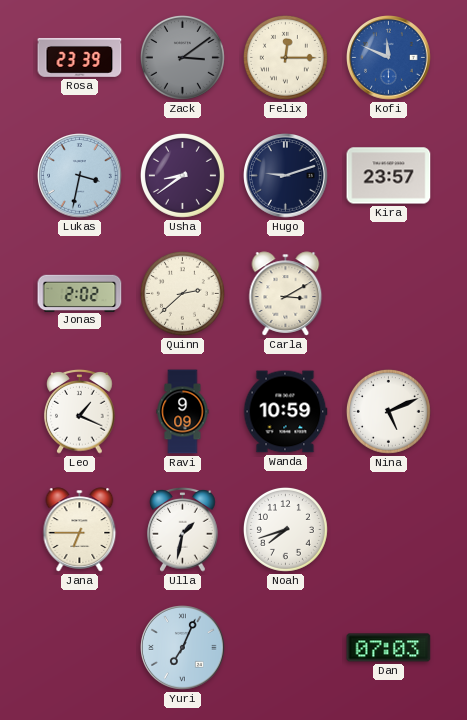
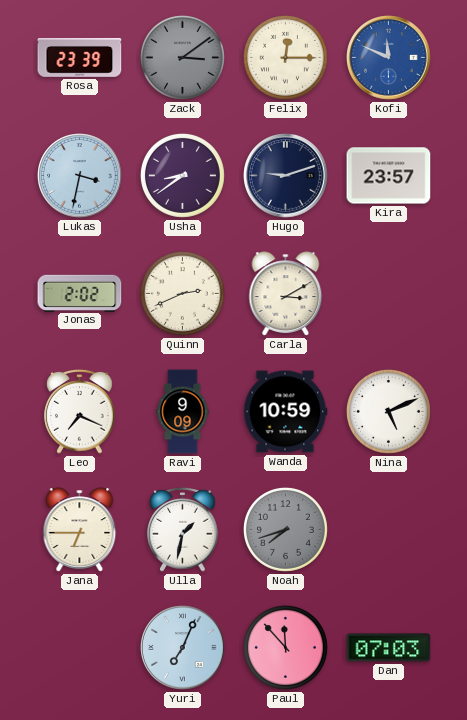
Quinn: 2:38 -> 2:41
Leo: 1:19 -> 7:19
Noah dial: white -> grey
Paul: none -> 11:53
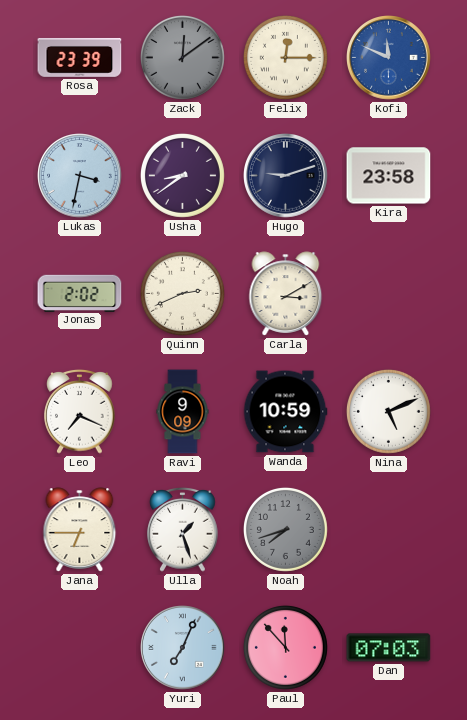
Zack: 3:09 -> 12:09
Kira: 23:57 -> 23:58
Ulla: 1:32 -> 1:27
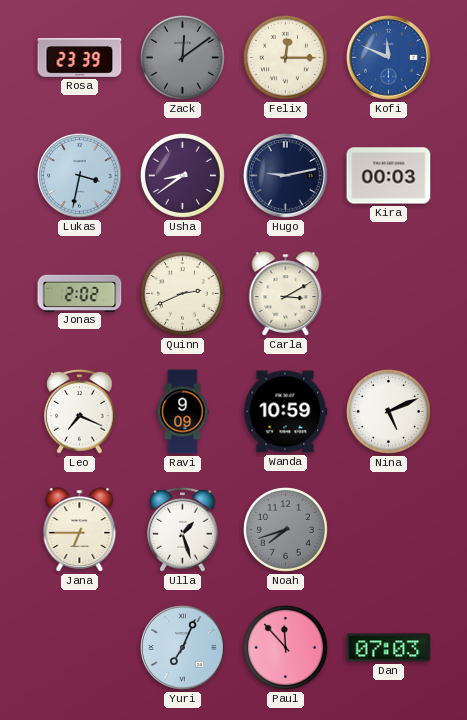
Hugo: 9:12 -> 9:13
Kira: 23:58 -> 00:03
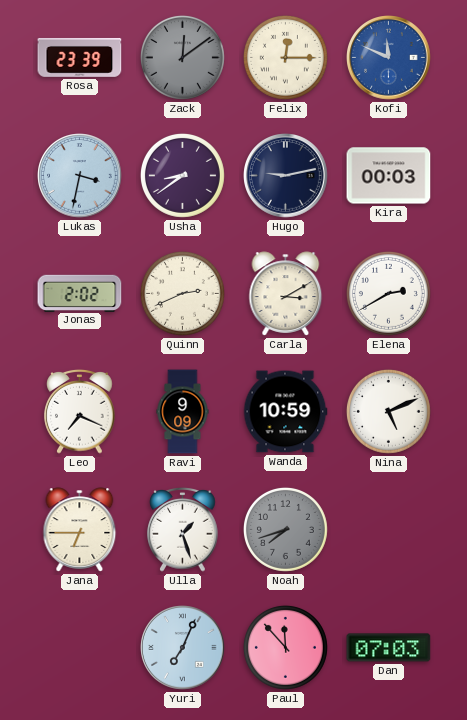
Elena: none -> 2:40
